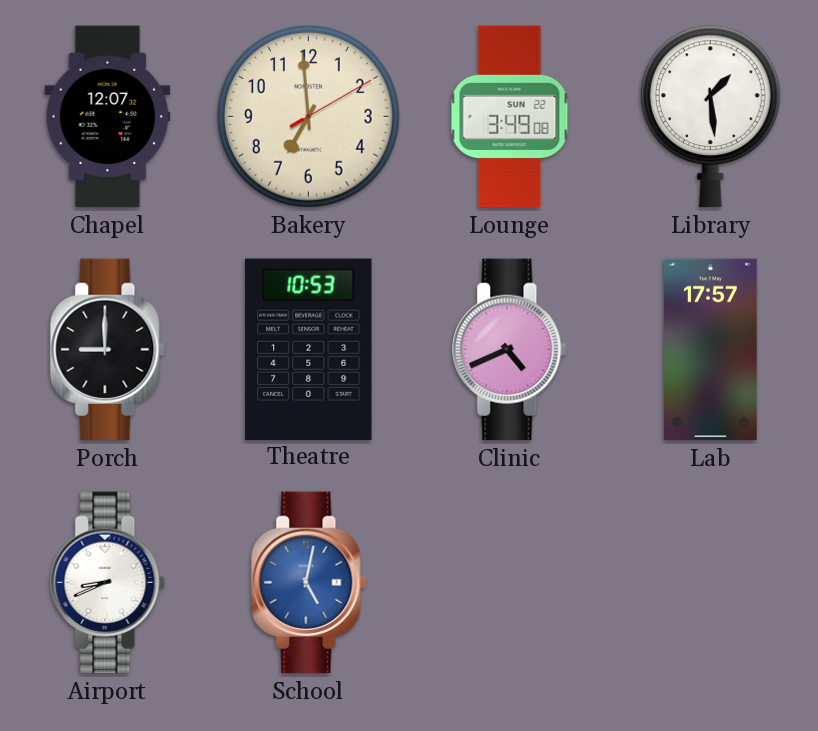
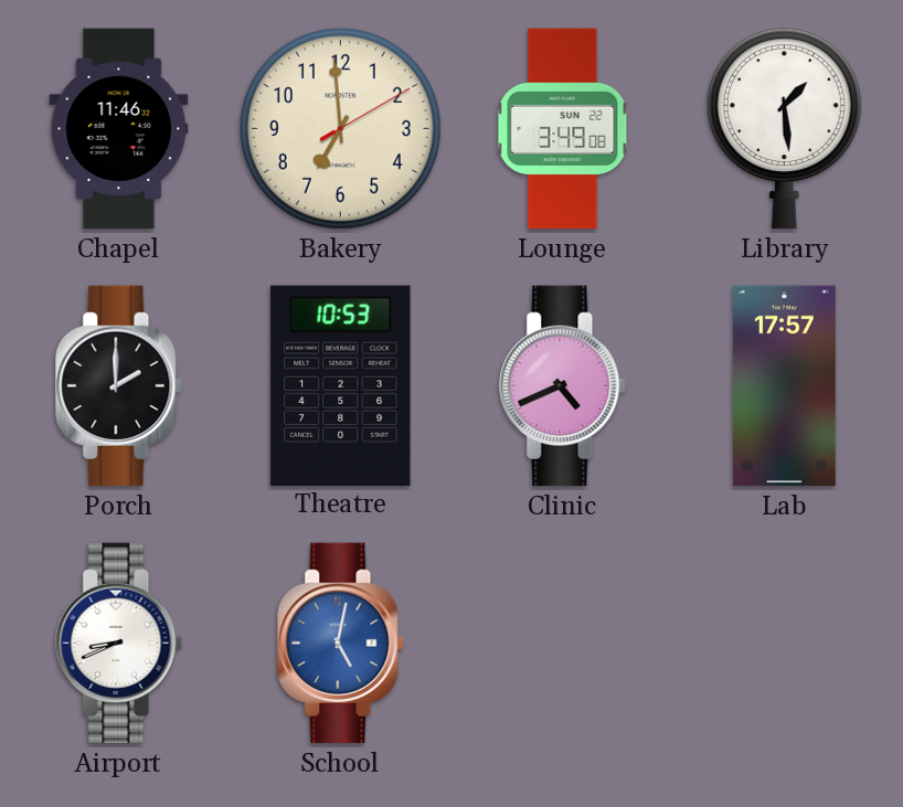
Chapel: 12:07 -> 11:46
Porch: 9:00 -> 2:00
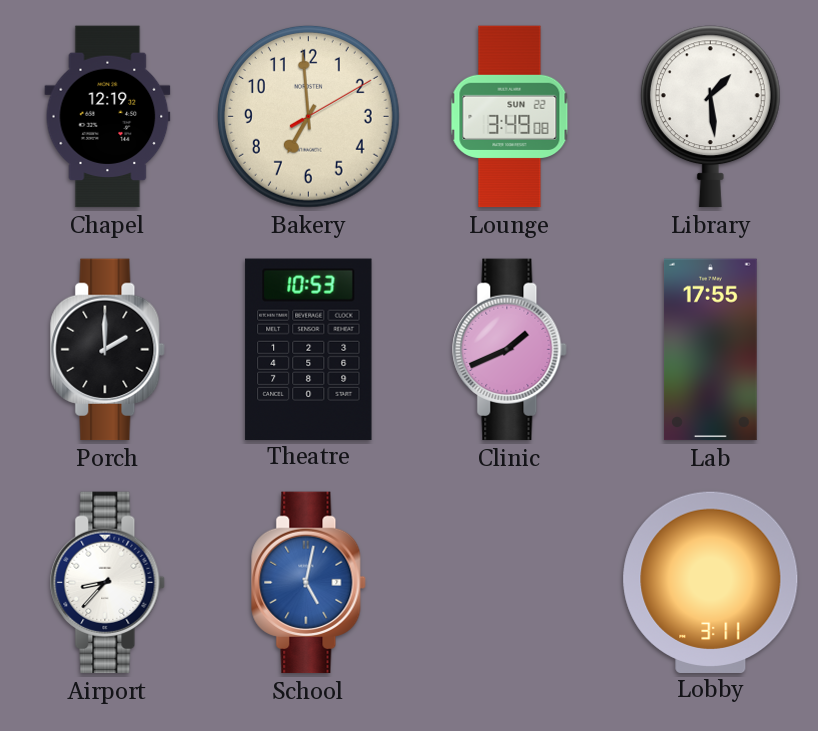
Chapel: 11:46 -> 12:19
Clinic: 4:41 -> 1:41
Lab: 17:57 -> 17:55
Airport: 8:41 -> 8:37
Lobby: none -> 3:11
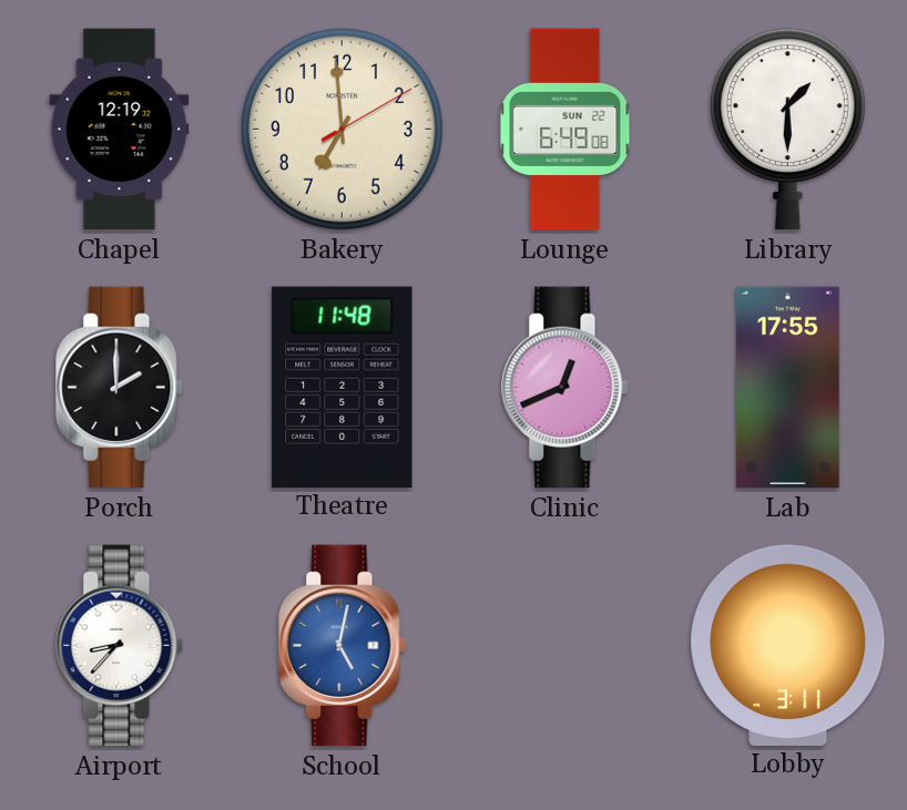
Lounge: 3:49 -> 6:49
Library: 1:29 -> 1:30
Theatre: 10:53 -> 11:48
Clinic: 1:41 -> 12:41
